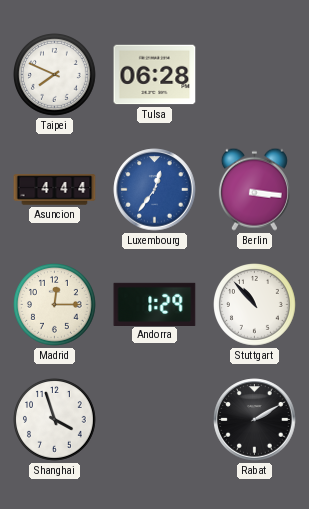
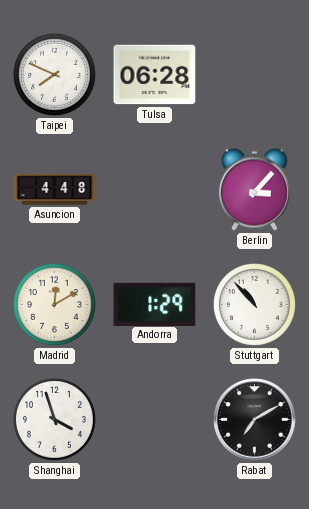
Asuncion: 4:44 -> 4:48
Luxembourg: 12:36 -> none
Berlin: 3:16 -> 3:07
Madrid: 12:15 -> 12:10
Rabat: 2:10 -> 7:10
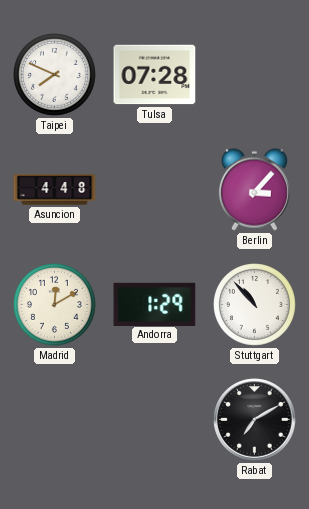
Tulsa: 06:28 -> 07:28
Shanghai: 3:57 -> none
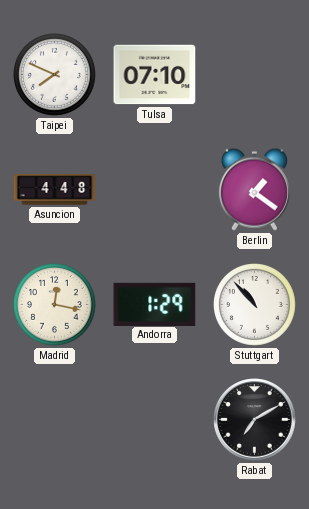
Tulsa: 07:28 -> 07:10
Berlin: 3:07 -> 1:21
Madrid: 12:10 -> 12:17
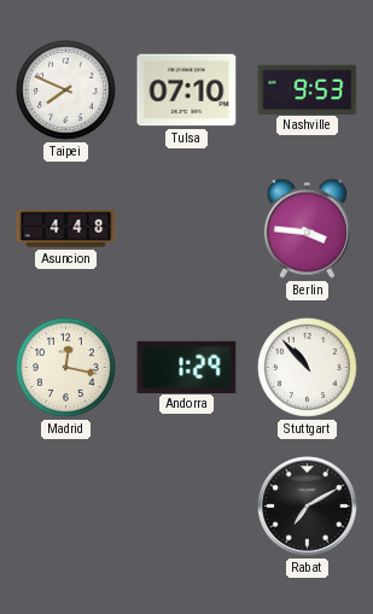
Nashville: none -> 9:53
Berlin: 1:21 -> 3:46
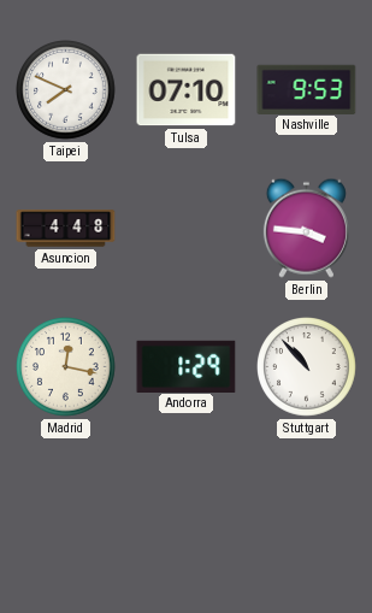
Rabat: 7:10 -> none
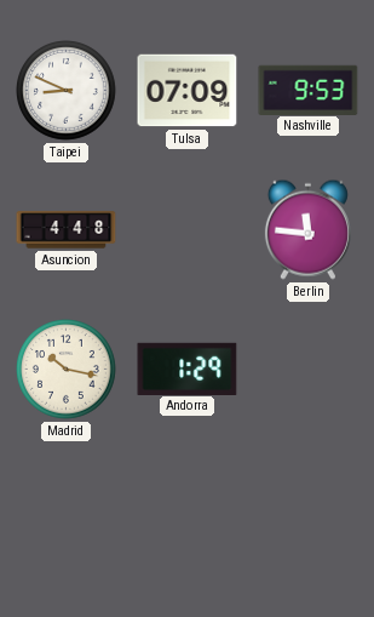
Taipei: 7:49 -> 8:49
Tulsa: 07:10 -> 07:09
Berlin: 3:46 -> 11:46
Madrid: 12:17 -> 10:17
Stuttgart: 10:53 -> none
